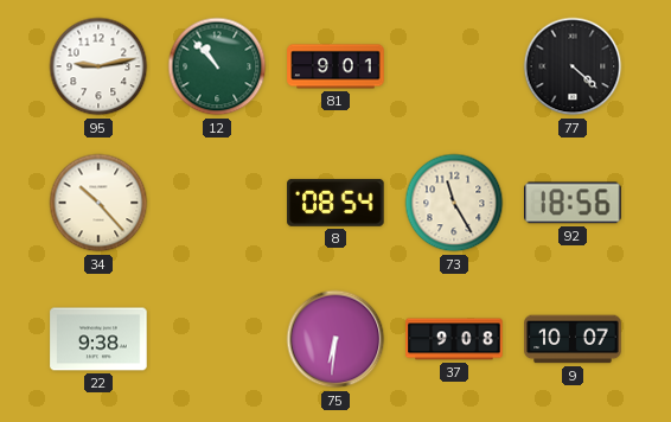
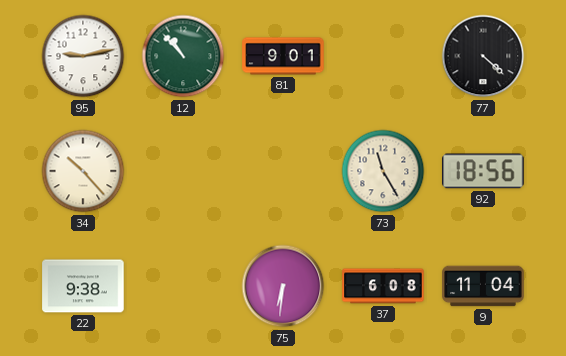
8: 08:54 -> none
37: 9:08 -> 6:08
9: 10:07 -> 11:04
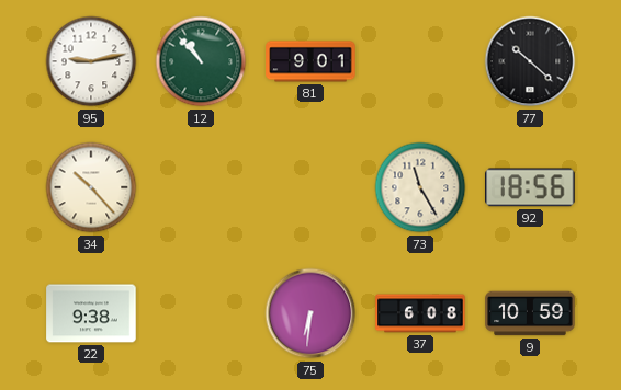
77: 4:22 -> 10:22
9: 11:04 -> 10:59
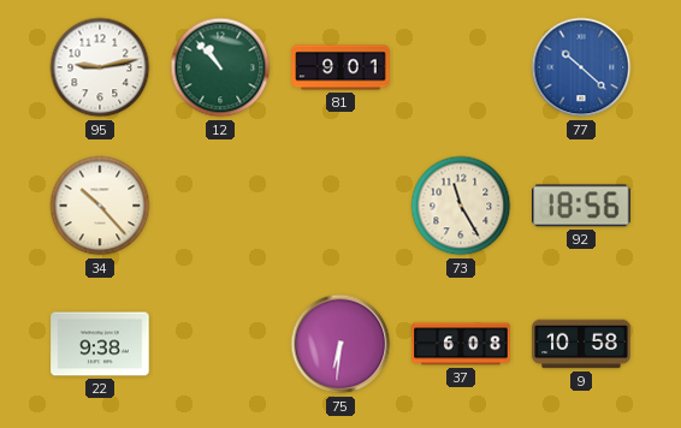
77 dial: black -> blue
9: 10:59 -> 10:58
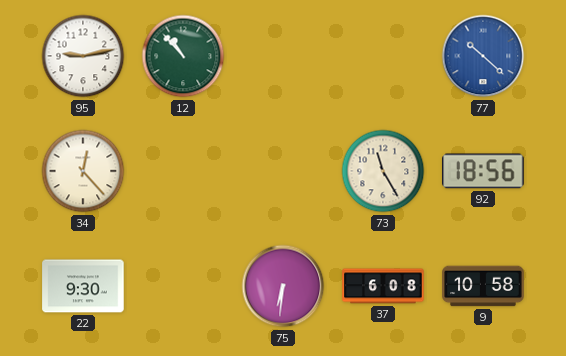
81: 9:01 -> none
34: 10:23 -> 12:23
22: 9:38 -> 9:30
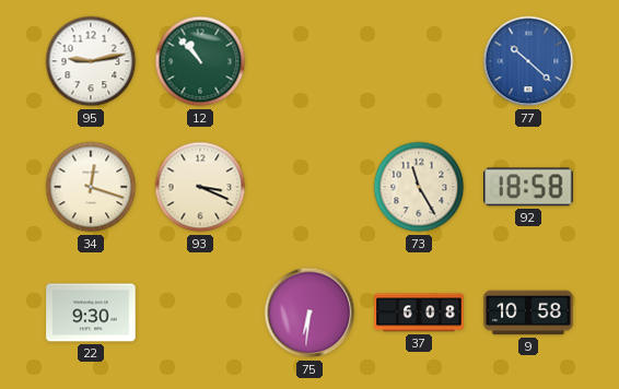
34: 12:23 -> 12:18
93: none -> 3:19
92: 18:56 -> 18:58
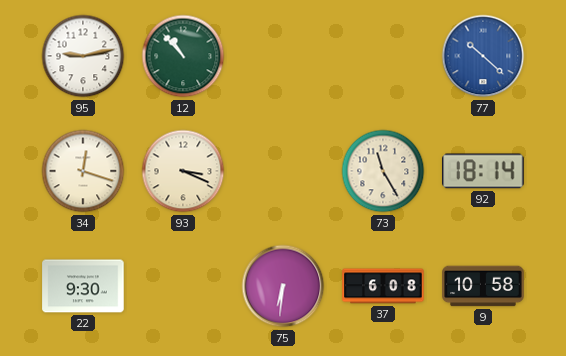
92: 18:58 -> 18:14
